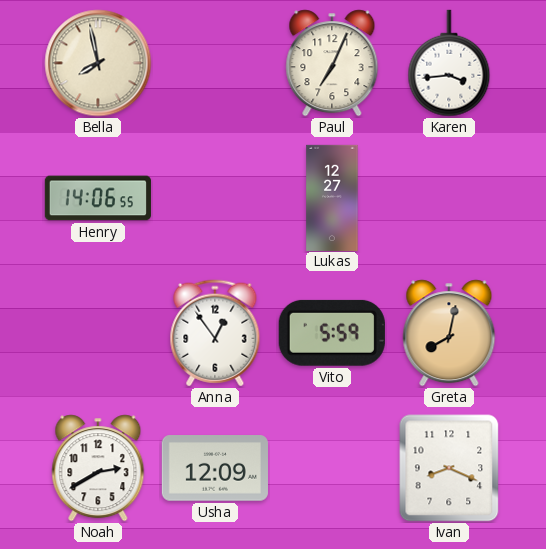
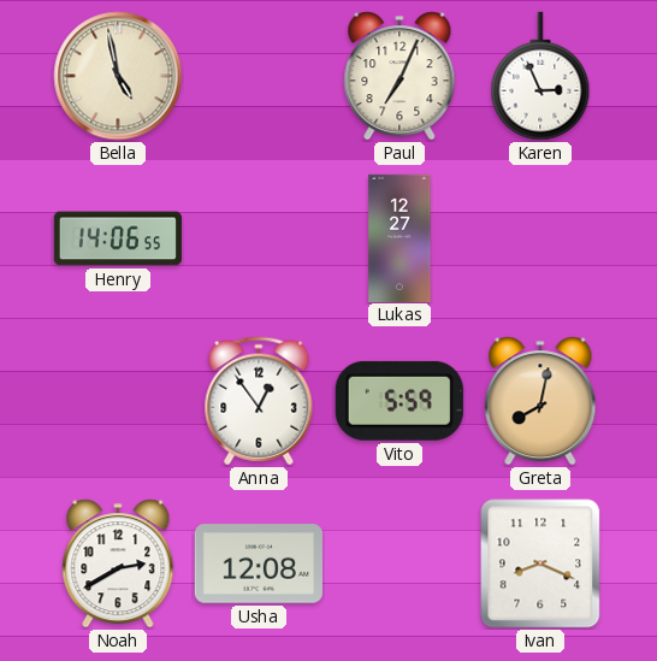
Bella: 7:58 -> 4:58
Karen: 3:44 -> 2:56
Usha: 12:09 -> 12:08
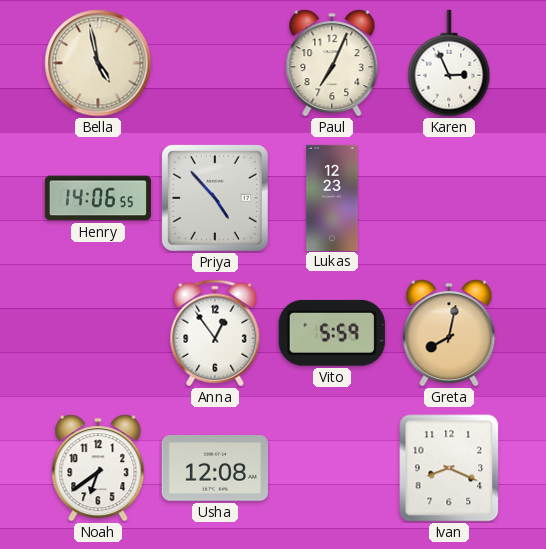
Priya: none -> 4:53
Lukas: 12:27 -> 12:23
Noah: 2:40 -> 6:39
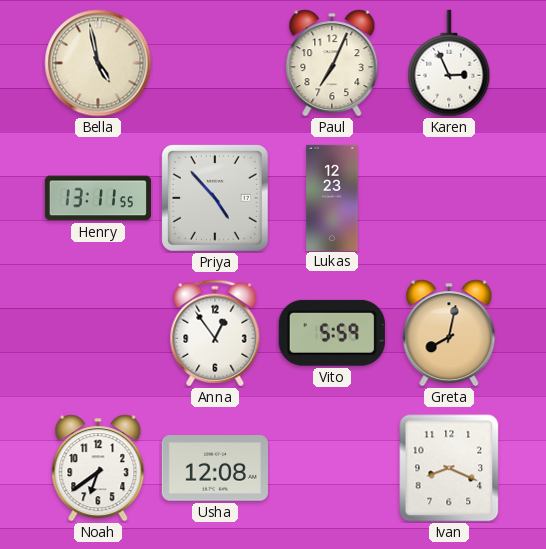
Henry: 14:06 -> 13:11
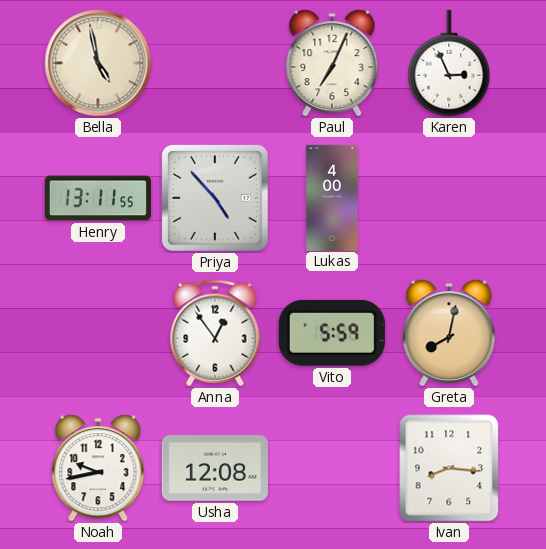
Lukas: 12:23 -> 4:00
Noah: 6:39 -> 9:43
Ivan: 8:19 -> 8:16
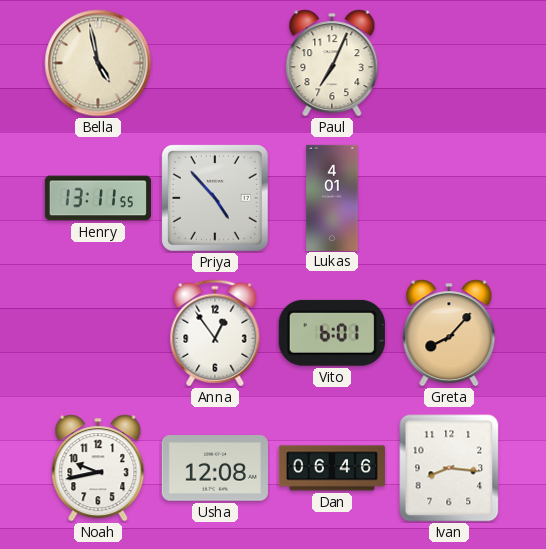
Karen: 2:56 -> none
Lukas: 4:00 -> 4:01
Vito: 5:59 -> 6:01
Greta: 8:02 -> 8:07
Dan: none -> 06:46
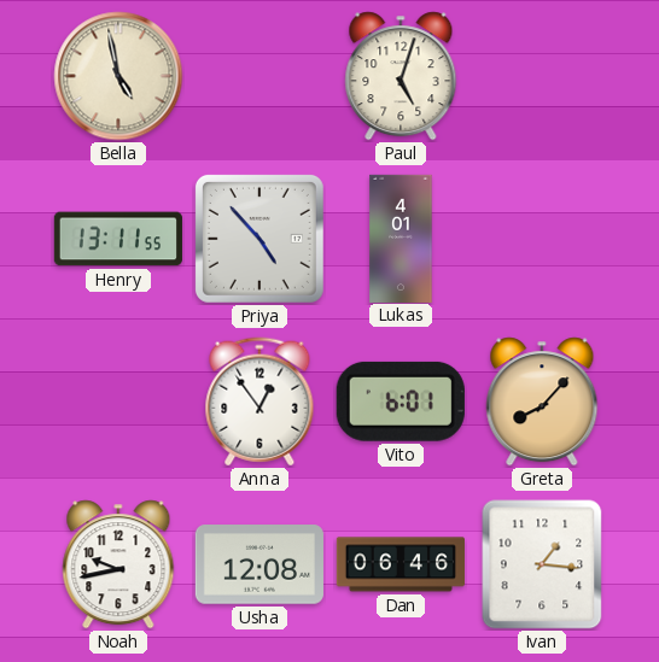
Paul: 7:04 -> 5:03
Ivan: 8:16 -> 1:16
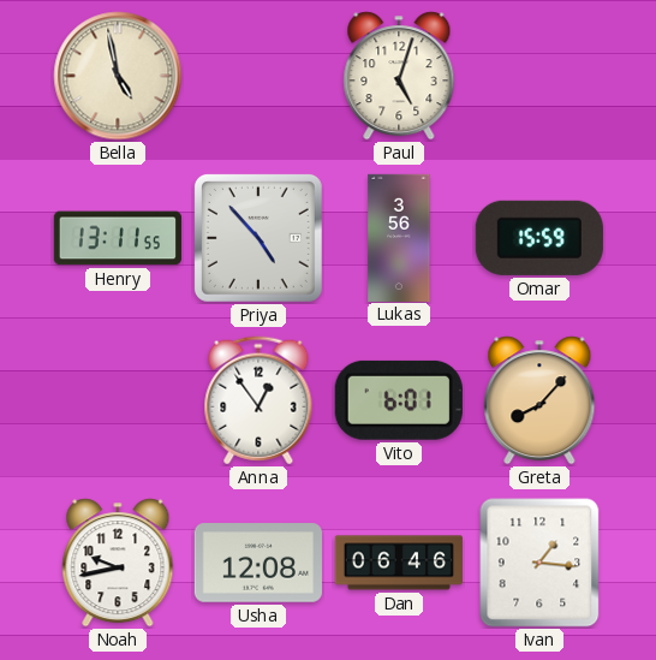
Lukas: 4:01 -> 3:56
Omar: none -> 15:59
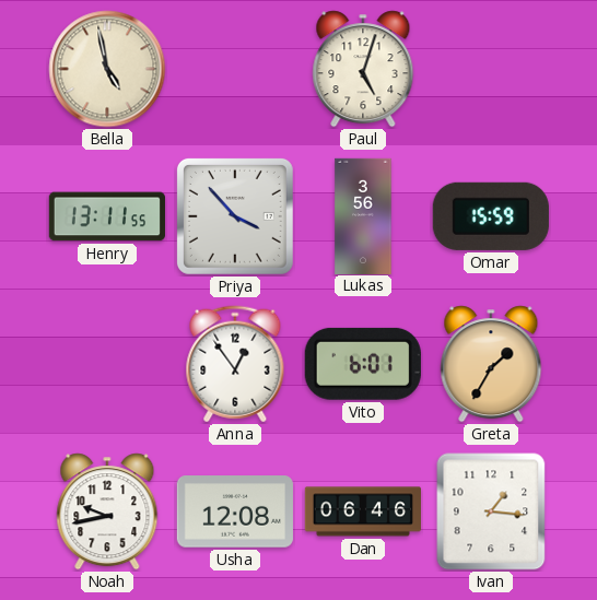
Priya: 4:53 -> 3:53
Greta: 8:07 -> 1:35
